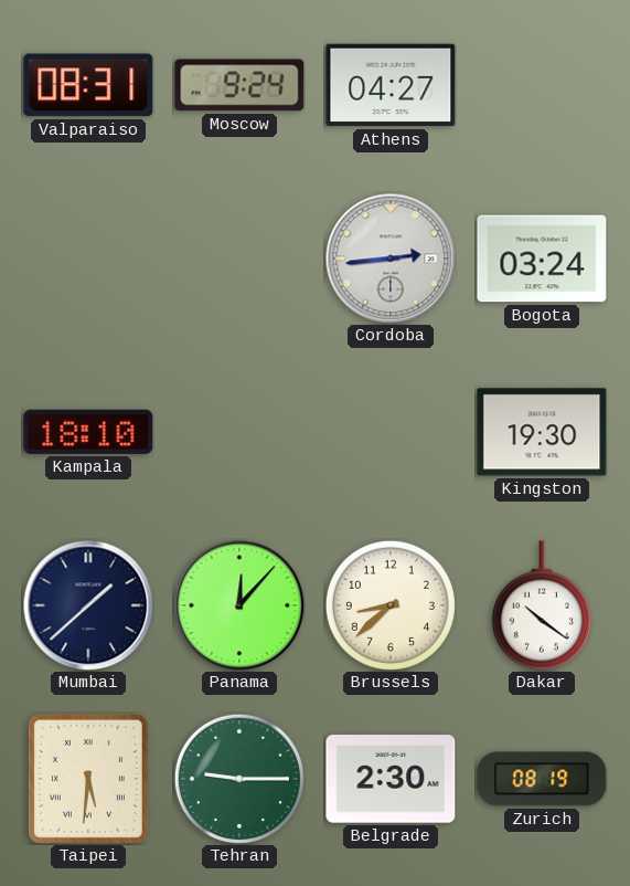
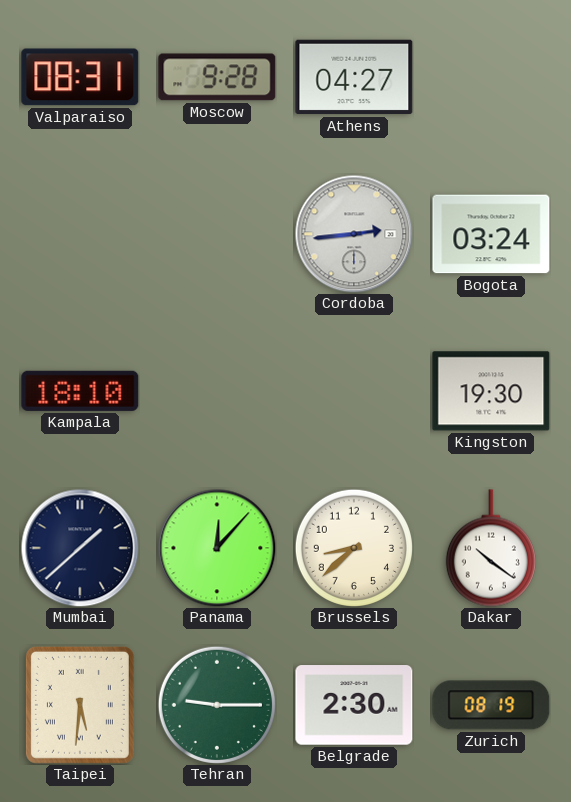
Moscow: 9:24 -> 9:28
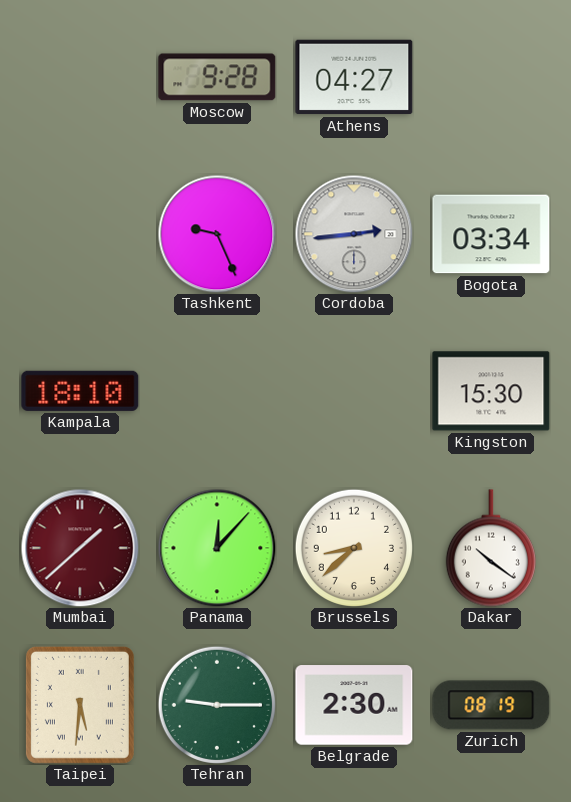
Valparaiso: 08:31 -> none
Tashkent: none -> 9:26
Bogota: 03:24 -> 03:34
Kingston: 19:30 -> 15:30
Mumbai dial: navy -> burgundy
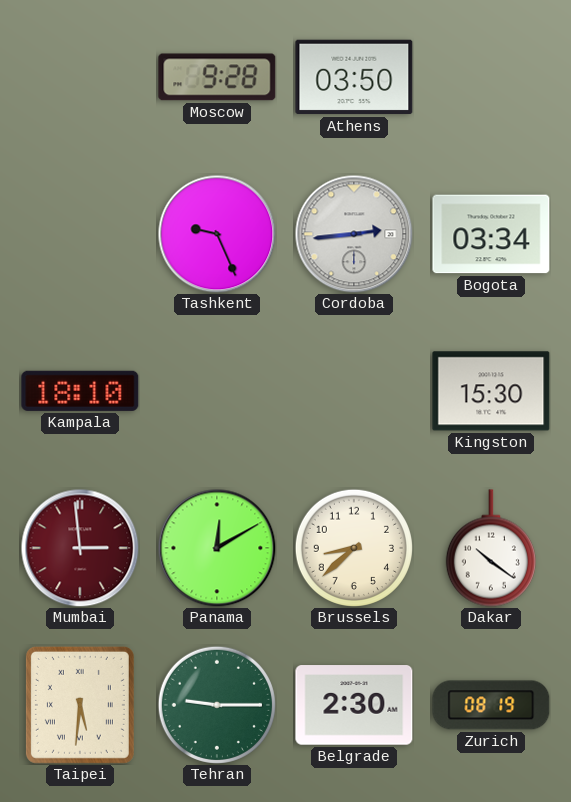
Athens: 04:27 -> 03:50
Mumbai: 1:38 -> 2:59
Panama: 12:07 -> 12:10
